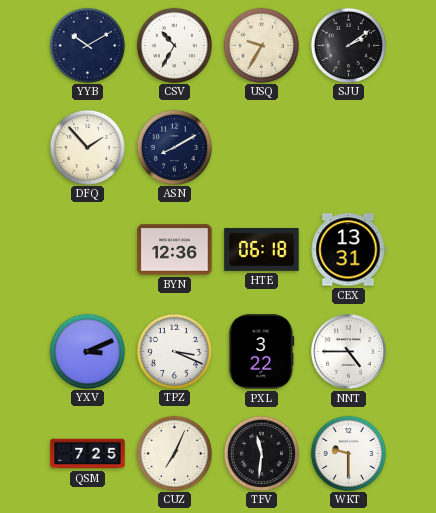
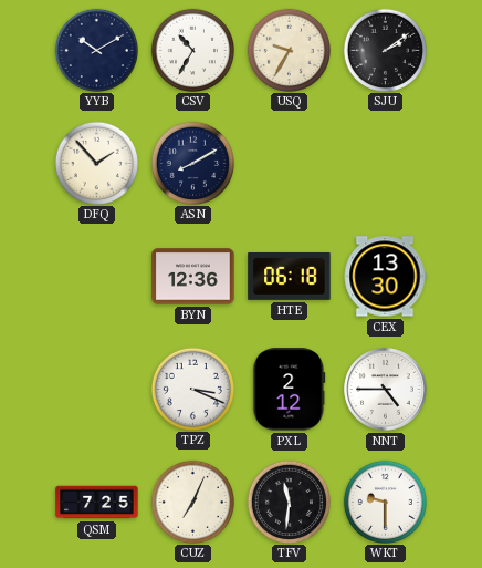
CEX: 13:31 -> 13:30
YXV: 3:11 -> none
PXL: 3:22 -> 2:12
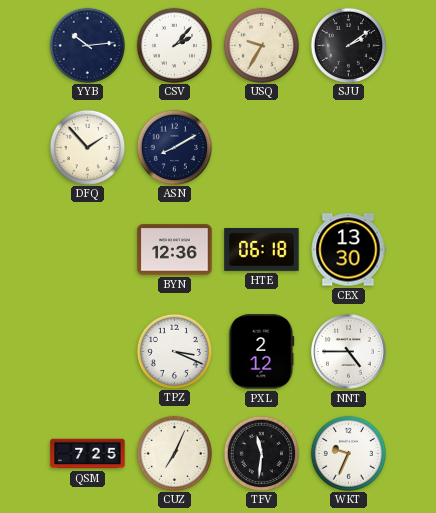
YYB: 10:10 -> 10:14
CSV: 10:35 -> 2:07
WKT: 9:30 -> 9:34
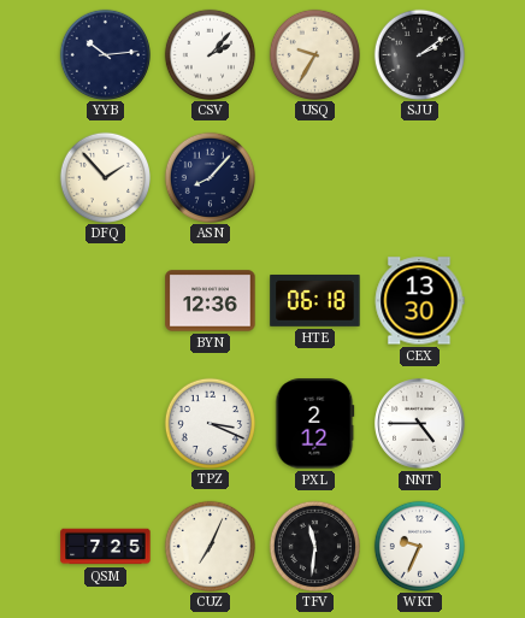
ASN: 8:10 -> 8:07
